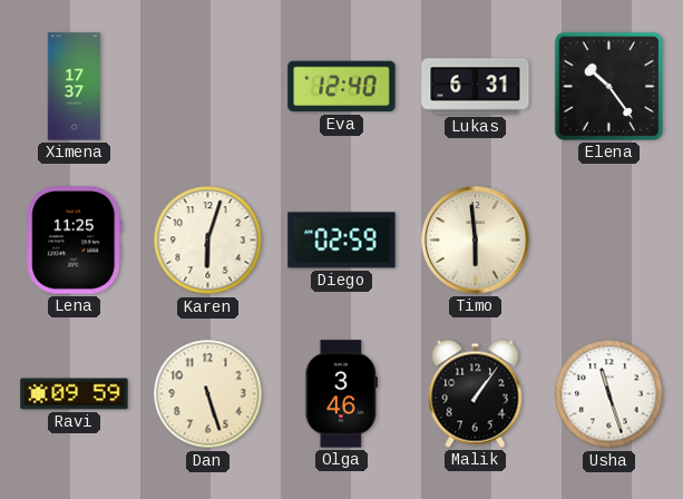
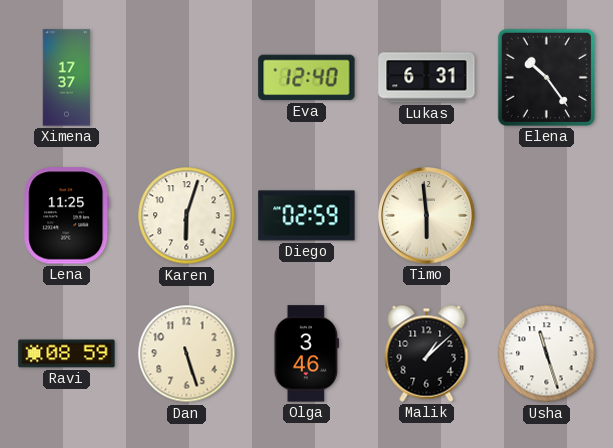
Ravi: 09:59 -> 08:59
Malik: 1:06 -> 1:08
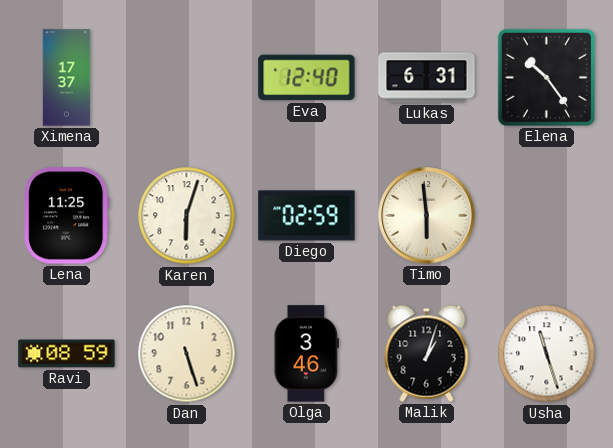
Malik: 1:08 -> 1:03
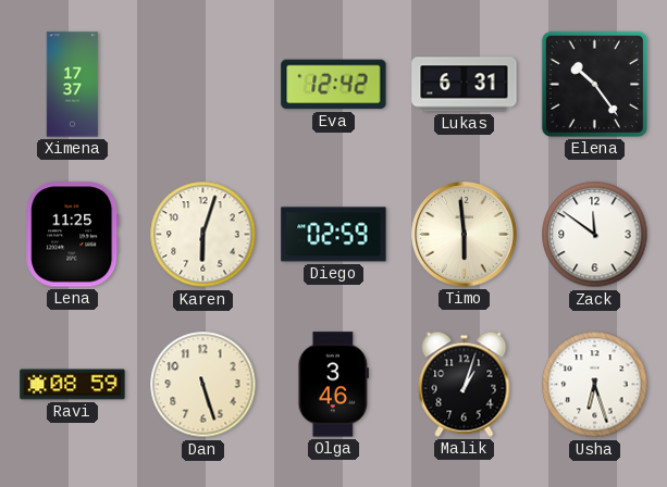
Eva: 12:40 -> 12:42
Zack: none -> 11:51
Usha: 11:27 -> 6:27
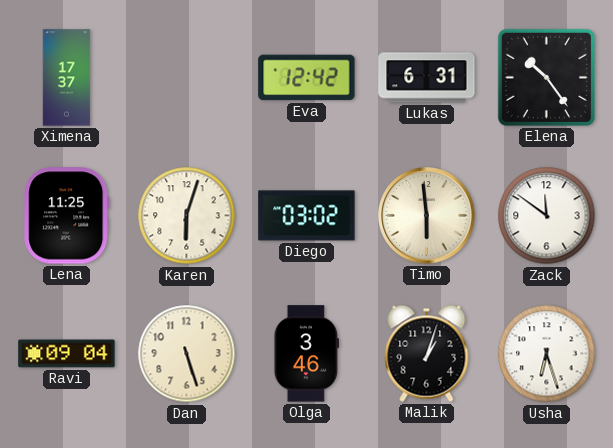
Diego: 02:59 -> 03:02
Ravi: 08:59 -> 09:04
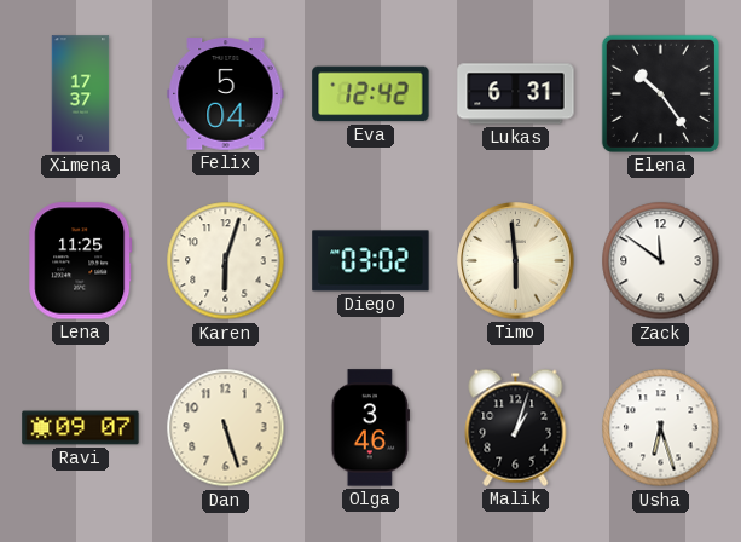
Felix: none -> 5:04
Ravi: 09:04 -> 09:07
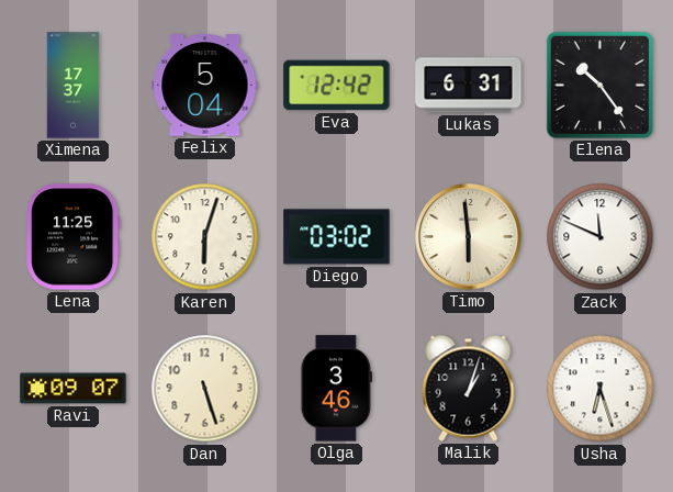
Zack: 11:51 -> 11:49
